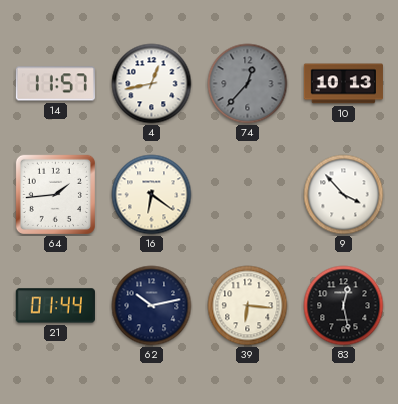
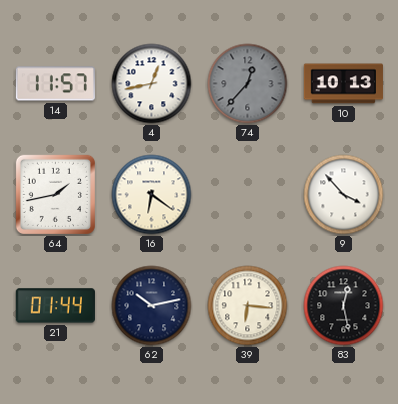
64: 1:44 -> 1:43
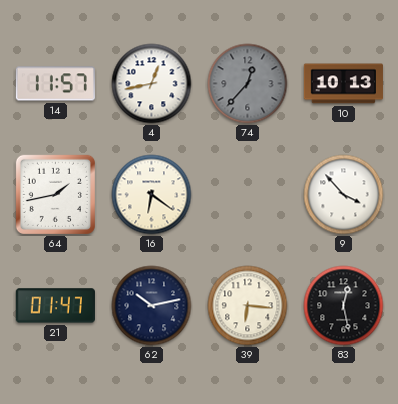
21: 01:44 -> 01:47
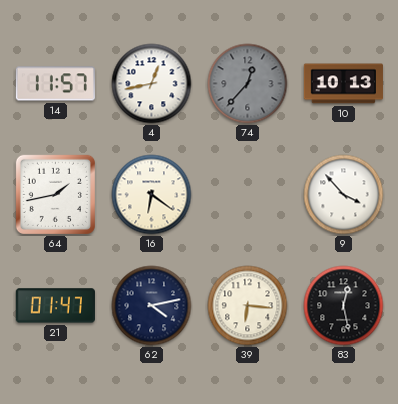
62: 10:13 -> 4:13
